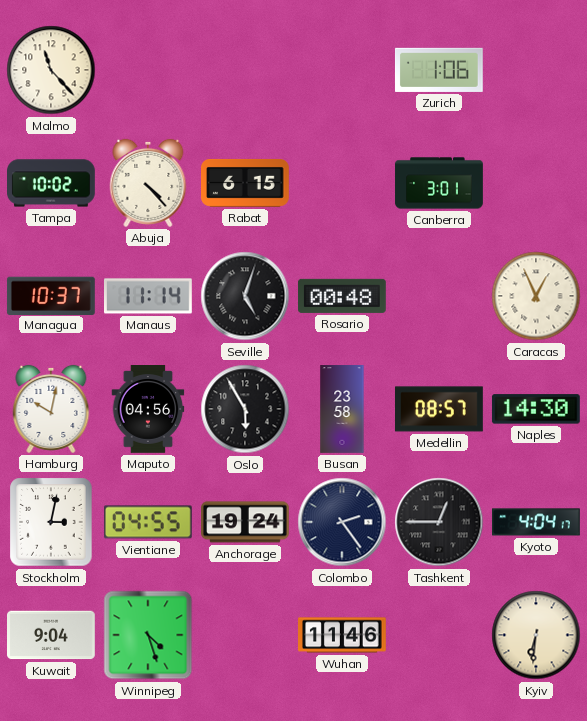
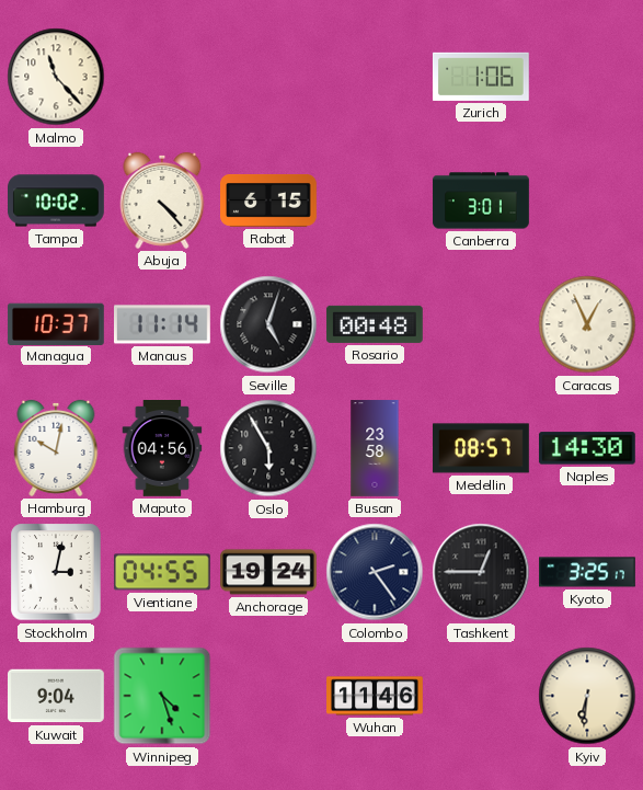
Kyoto: 4:04 -> 3:25
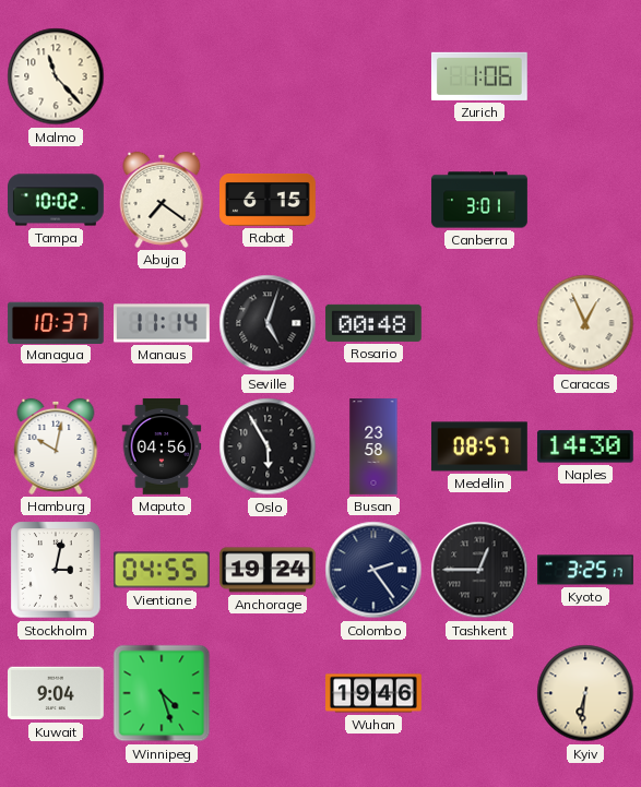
Abuja: 4:23 -> 7:21
Wuhan: 11:46 -> 19:46
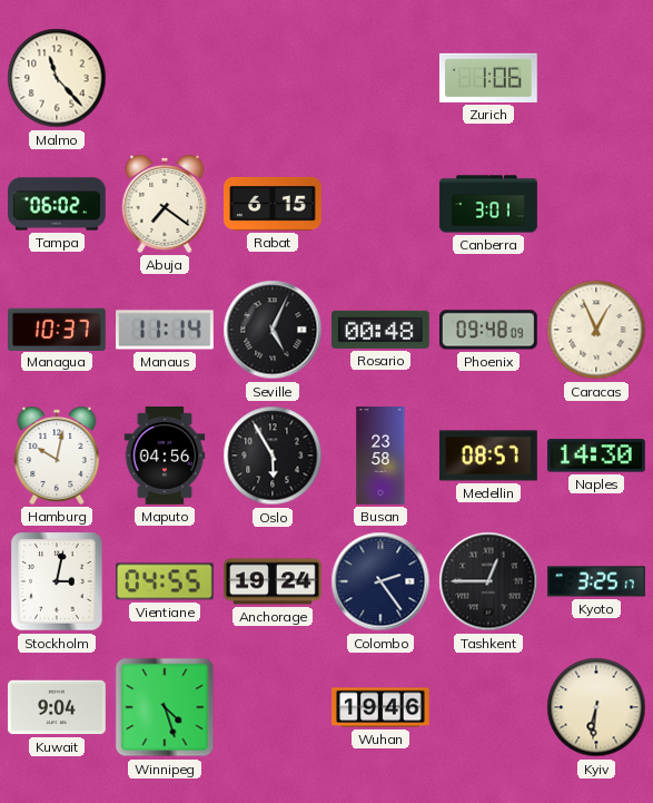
Tampa: 10:02 -> 06:02
Seville: 5:03 -> 5:04
Phoenix: none -> 09:48
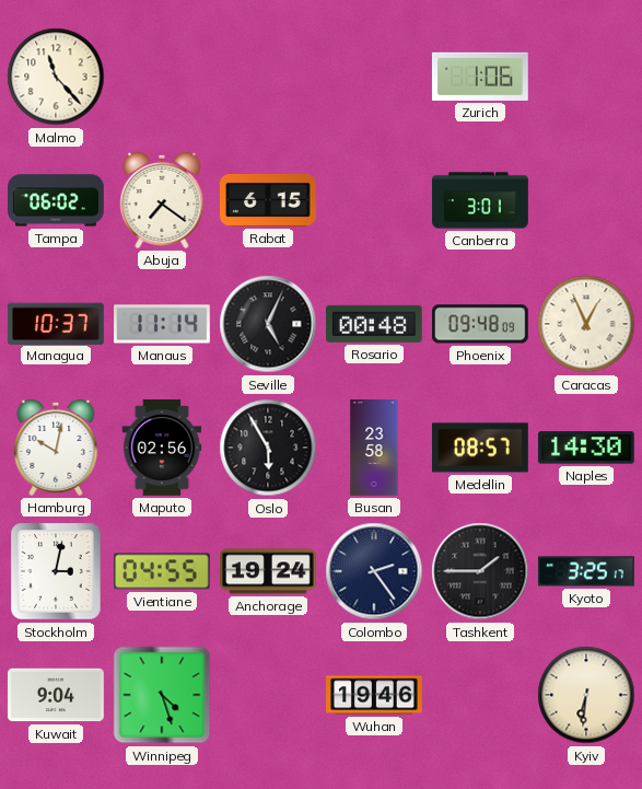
Maputo: 04:56 -> 02:56
Tashkent: 12:45 -> 1:45
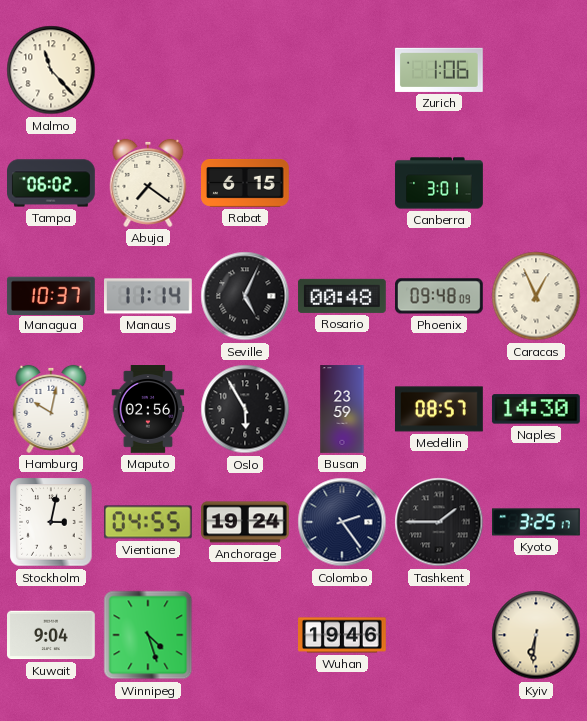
Busan: 23:58 -> 23:59
